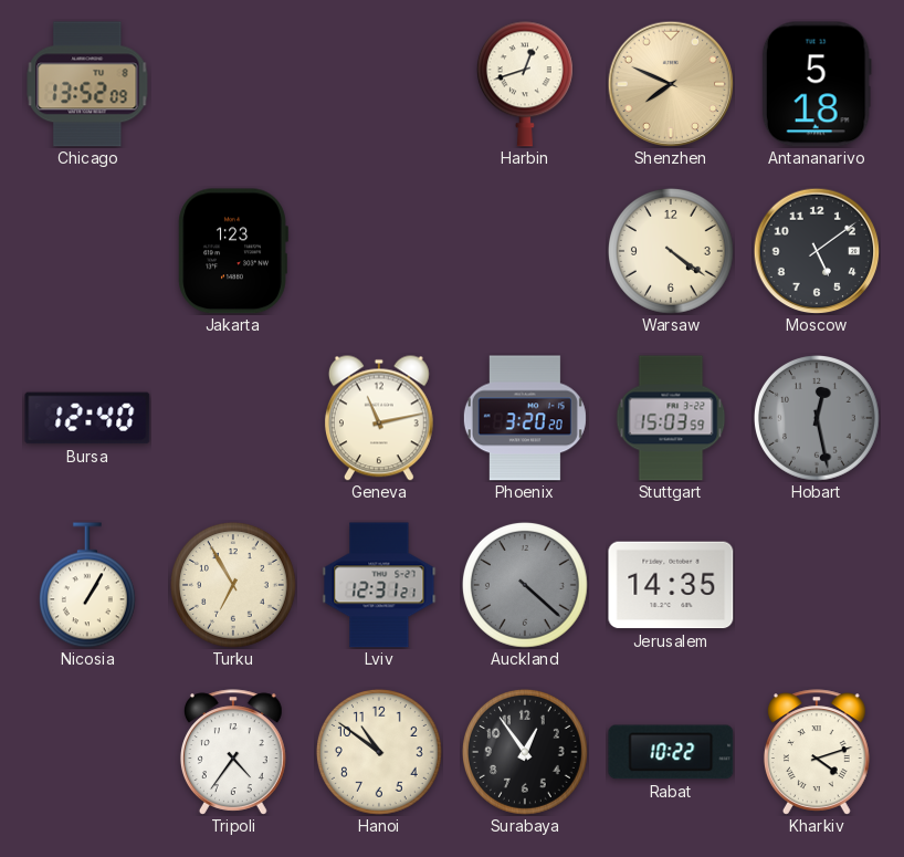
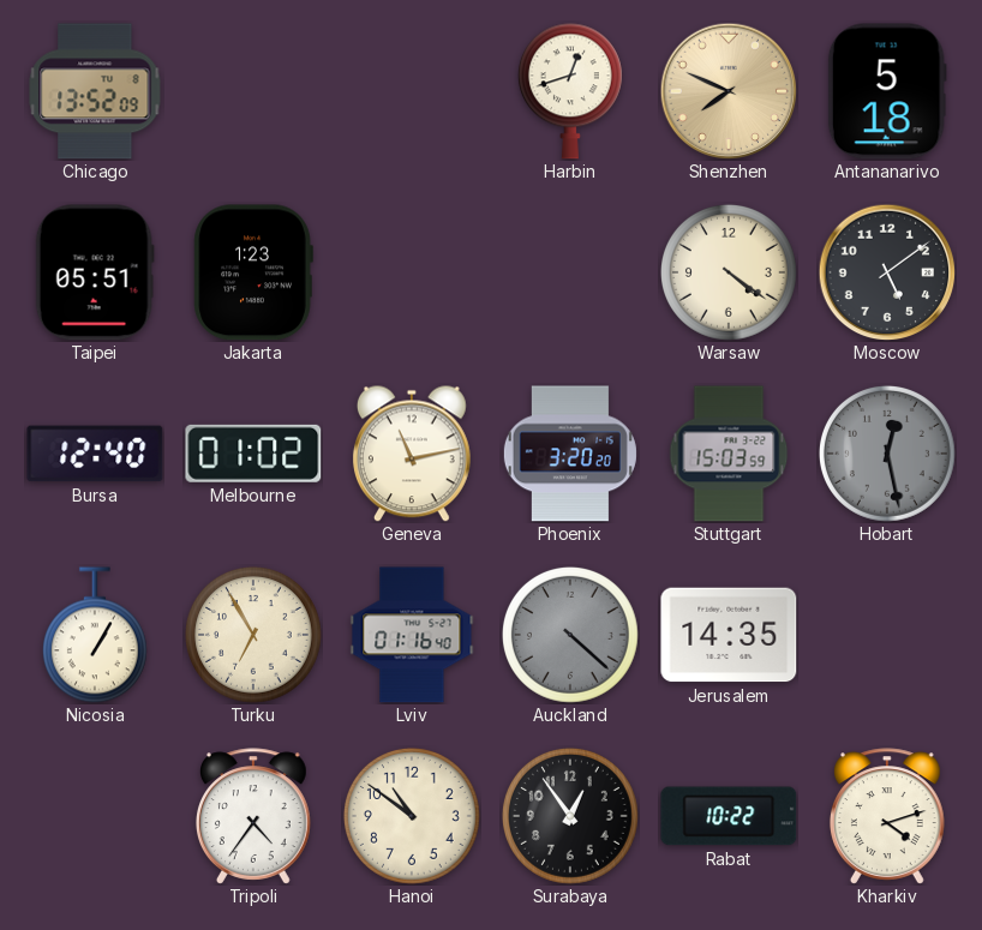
Taipei: none -> 05:51
Melbourne: none -> 01:02
Lviv: 12:31 -> 01:16
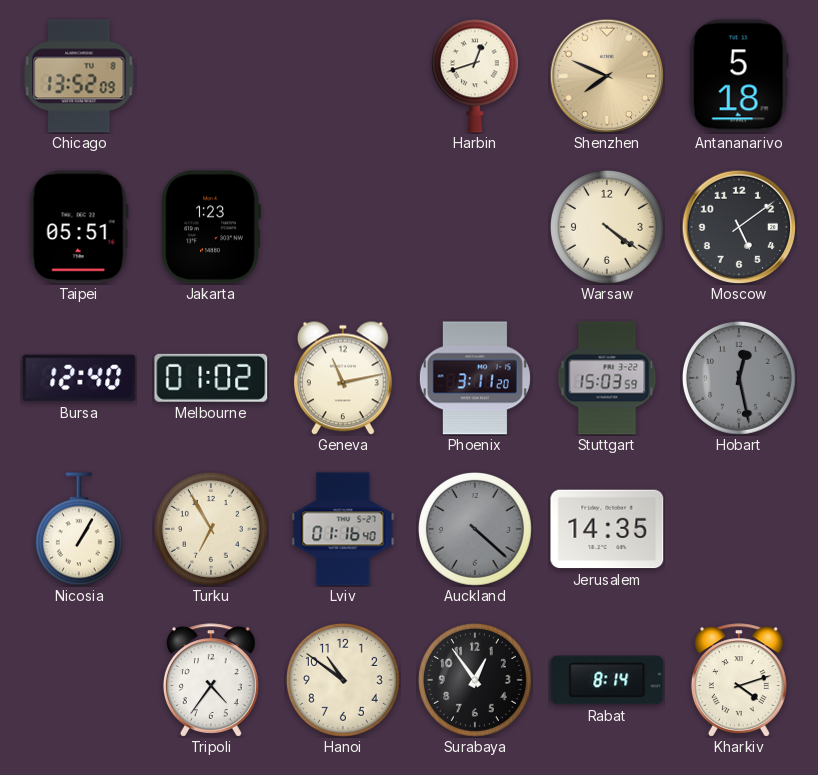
Phoenix: 3:20 -> 3:11
Rabat: 10:22 -> 8:14
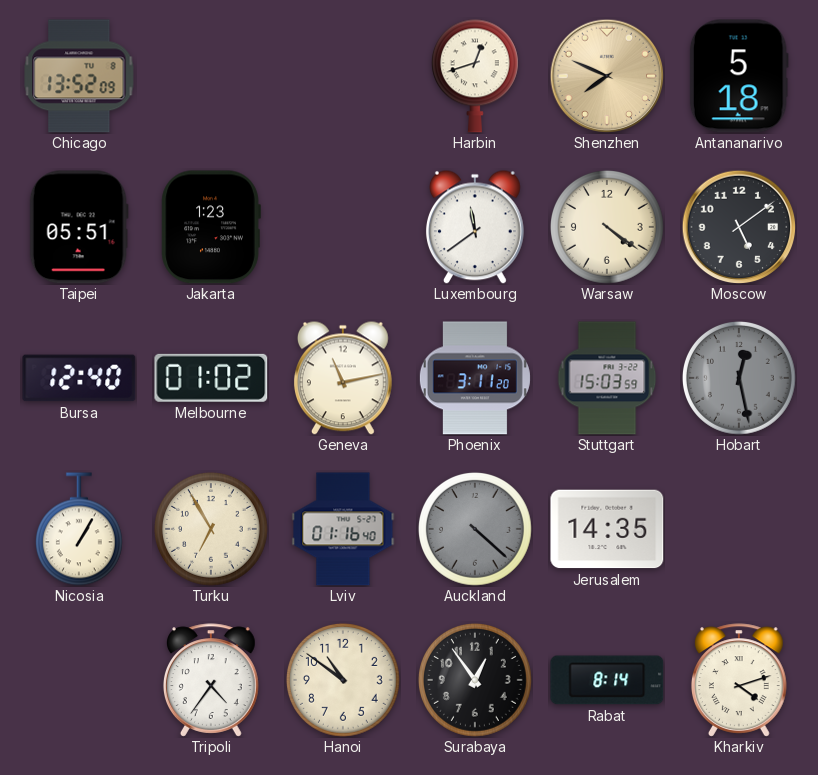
Luxembourg: none -> 11:39
